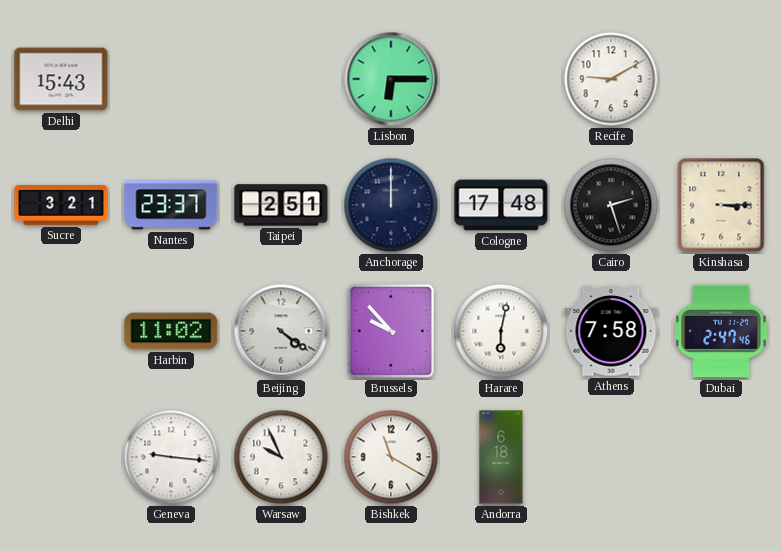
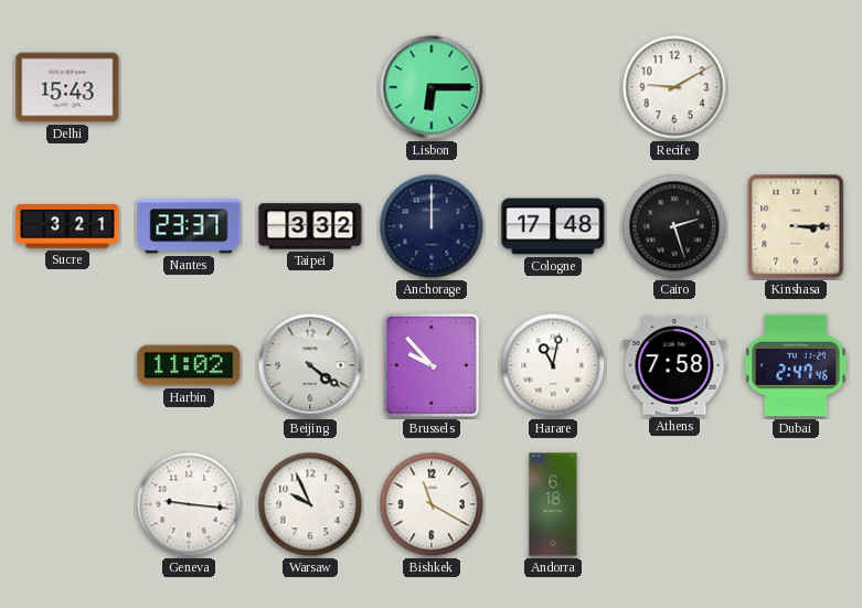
Taipei: 2:51 -> 3:32
Harare: 6:02 -> 11:02
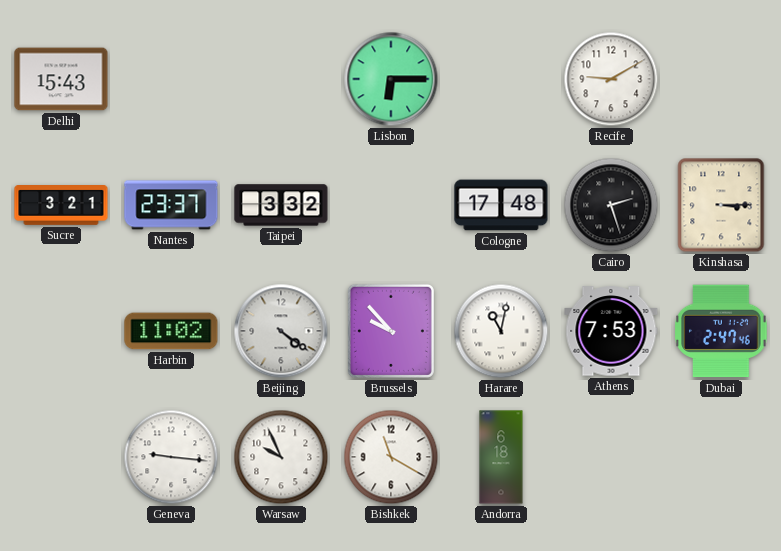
Anchorage: 12:00 -> none
Athens: 7:58 -> 7:53
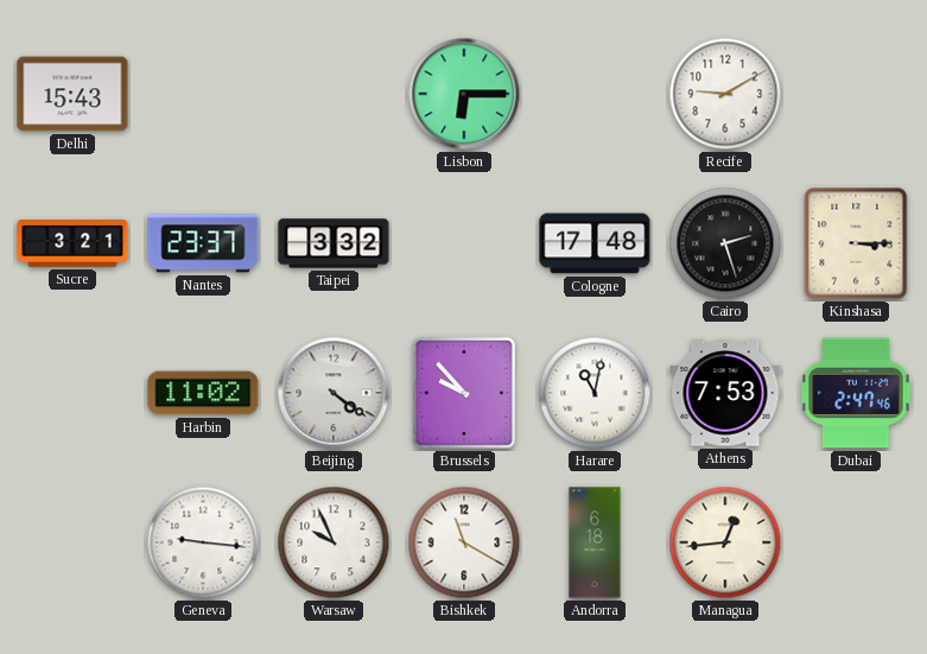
Managua: none -> 12:44
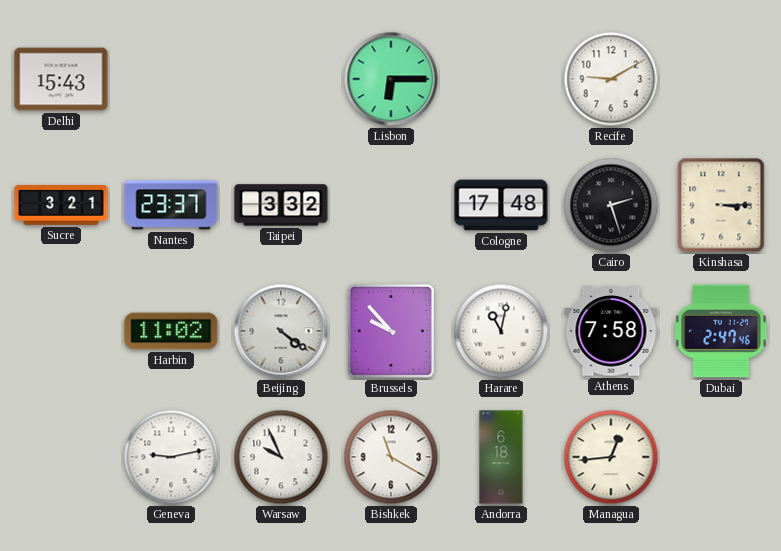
Athens: 7:53 -> 7:58
Geneva: 9:16 -> 9:13
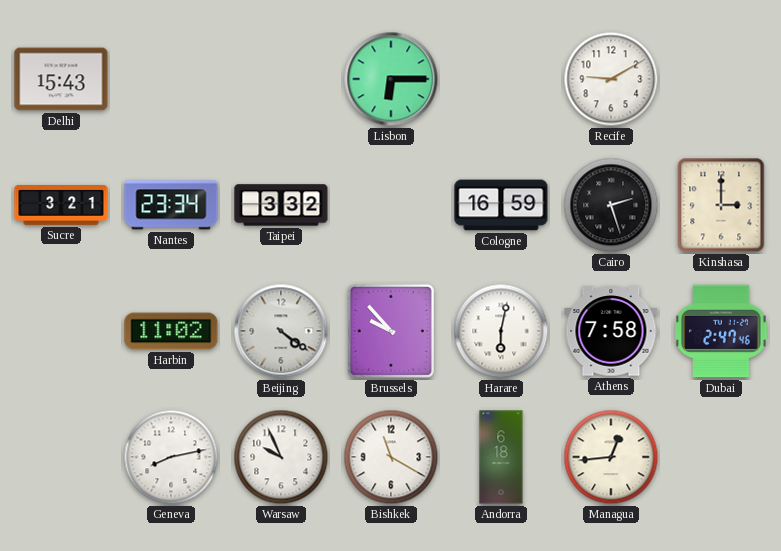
Nantes: 23:37 -> 23:34
Cologne: 17:48 -> 16:59
Kinshasa: 3:15 -> 3:00
Harare: 11:02 -> 6:02
Geneva: 9:13 -> 8:13
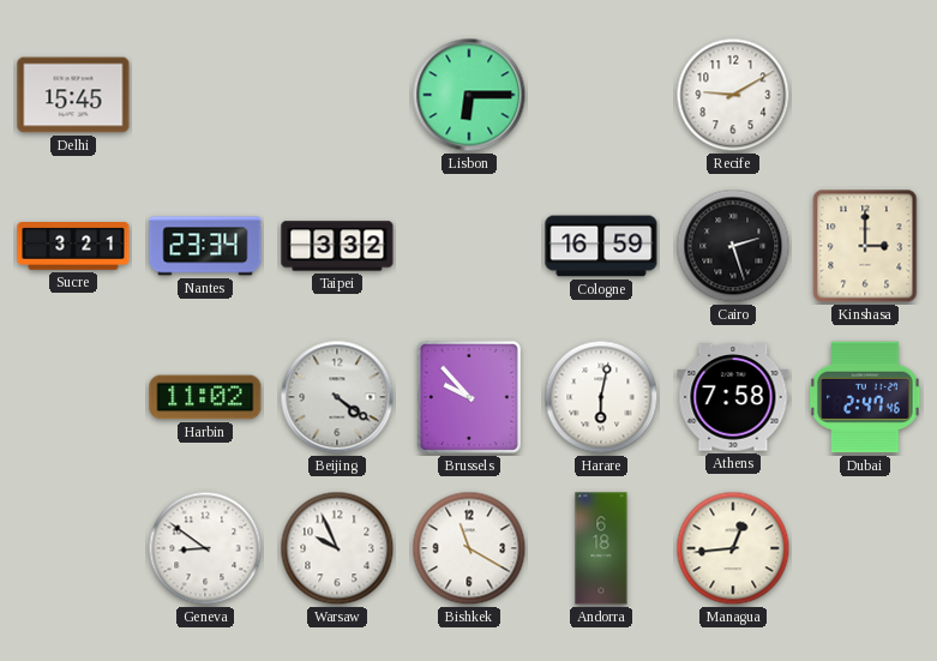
Delhi: 15:43 -> 15:45
Geneva: 8:13 -> 8:51
